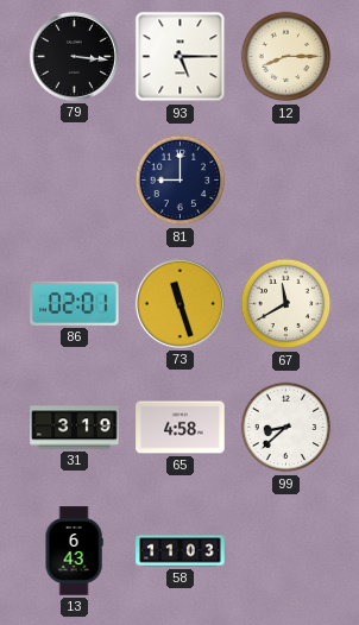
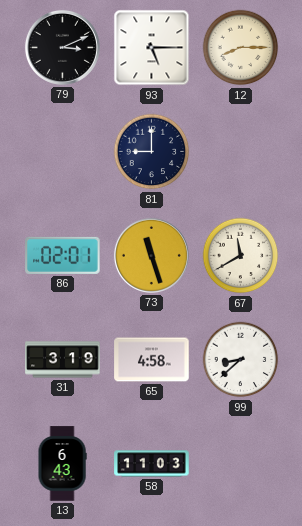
79: 3:16 -> 3:11
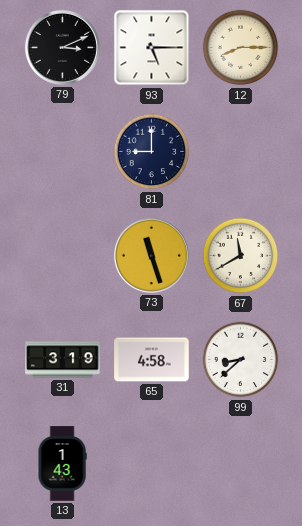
86: 02:01 -> none
13: 6:43 -> 1:43
58: 11:03 -> none
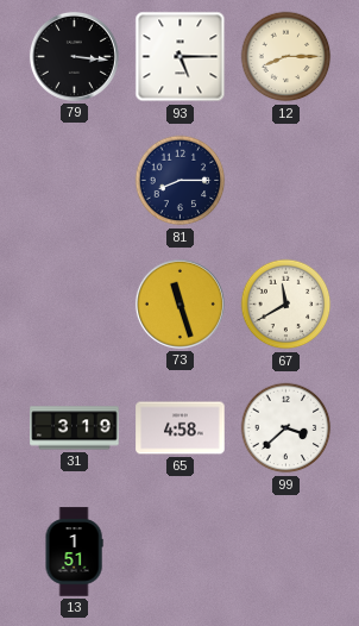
79: 3:11 -> 3:16
81: 9:00 -> 8:15
99: 8:38 -> 3:38
13: 1:43 -> 1:51
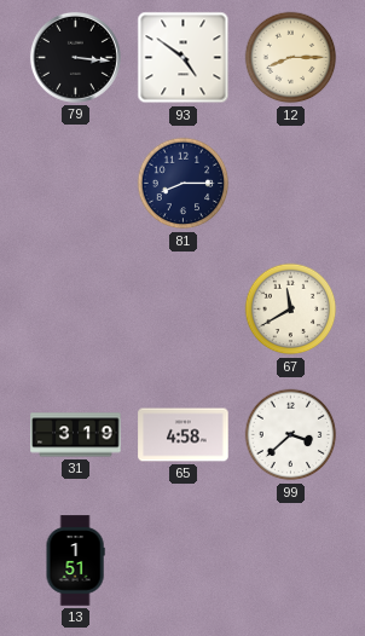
93: 5:15 -> 4:51
73: 11:27 -> none
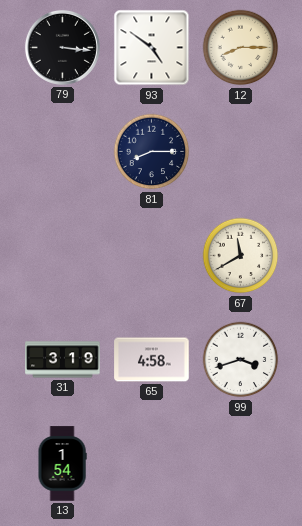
99: 3:38 -> 3:42
13: 1:51 -> 1:54
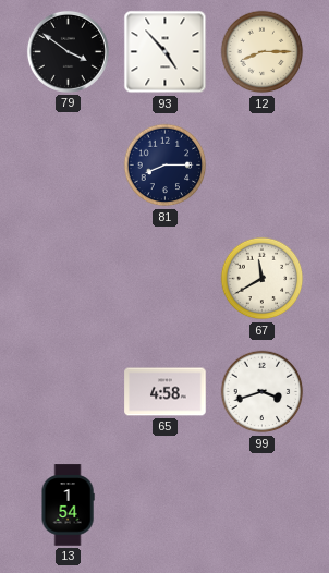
79: 3:16 -> 3:51
93: 4:51 -> 4:53
31: 3:19 -> none
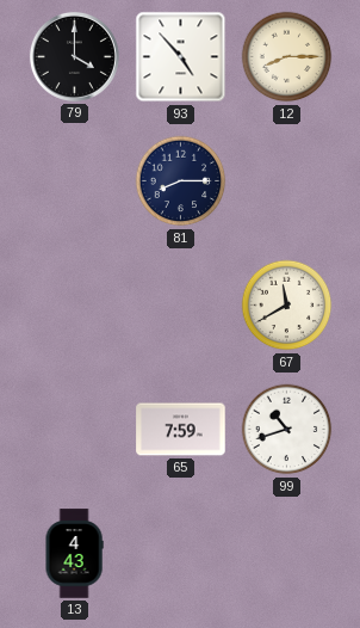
79: 3:51 -> 4:00
65: 4:58 -> 7:59
99: 3:42 -> 10:42
13: 1:54 -> 4:43
